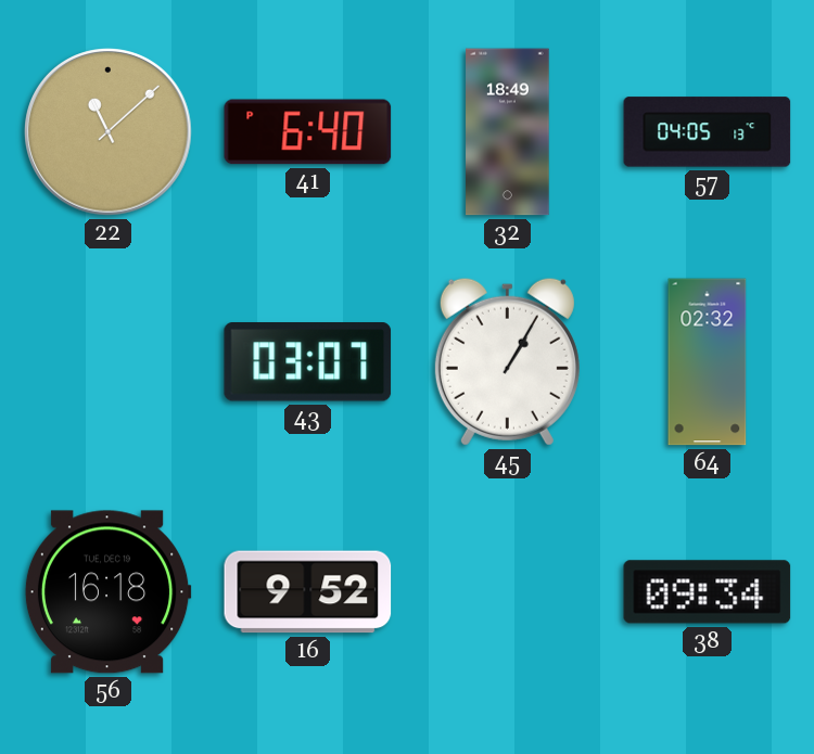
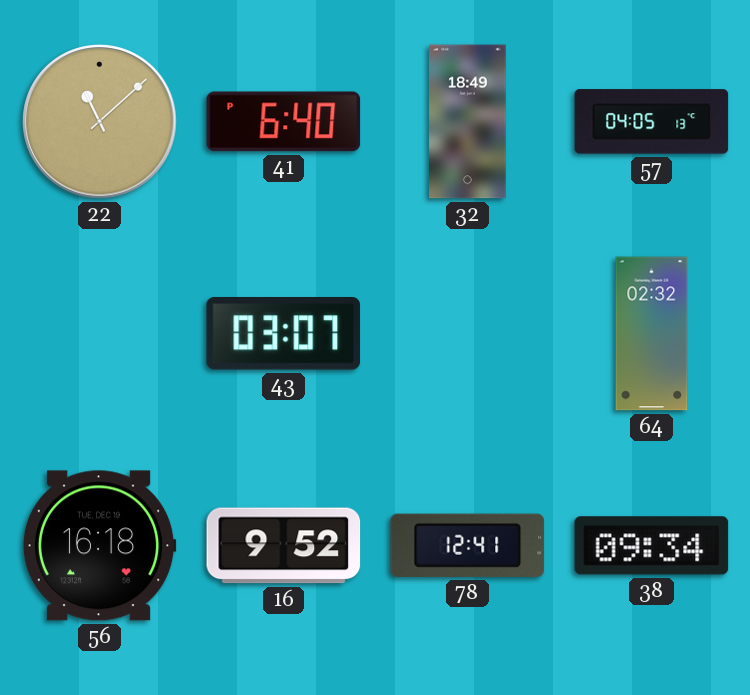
45: 1:05 -> none
78: none -> 12:41
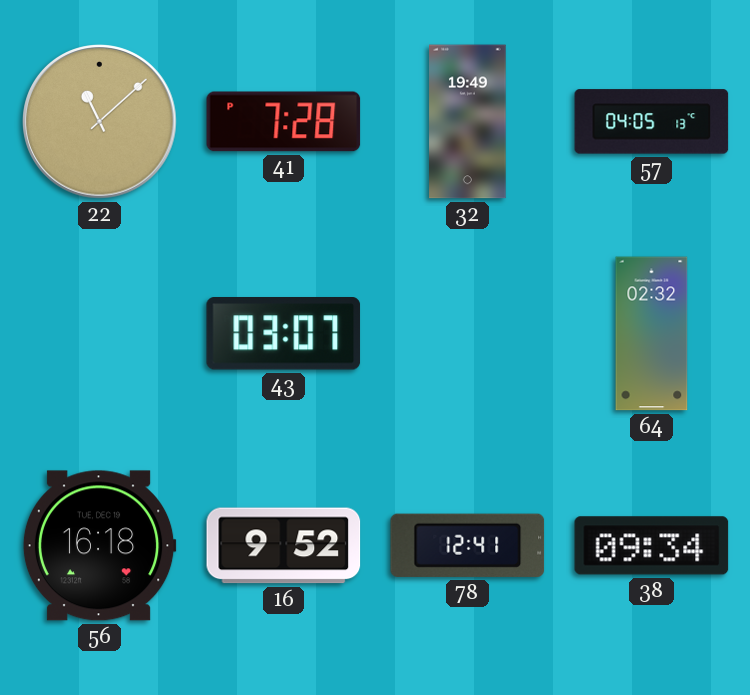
41: 6:40 -> 7:28
32: 18:49 -> 19:49
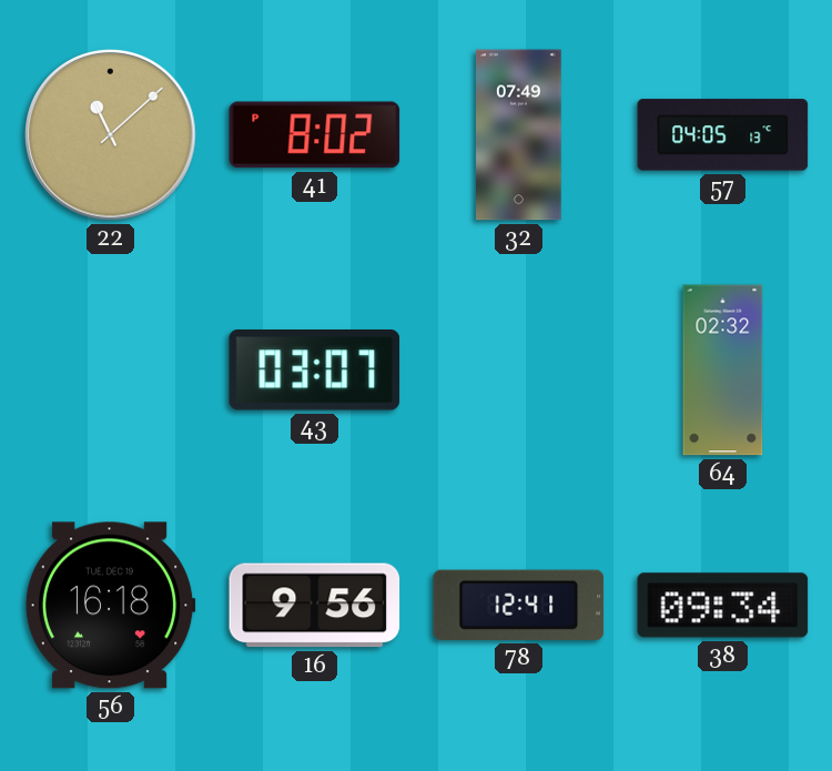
41: 7:28 -> 8:02
32: 19:49 -> 07:49
16: 9:52 -> 9:56
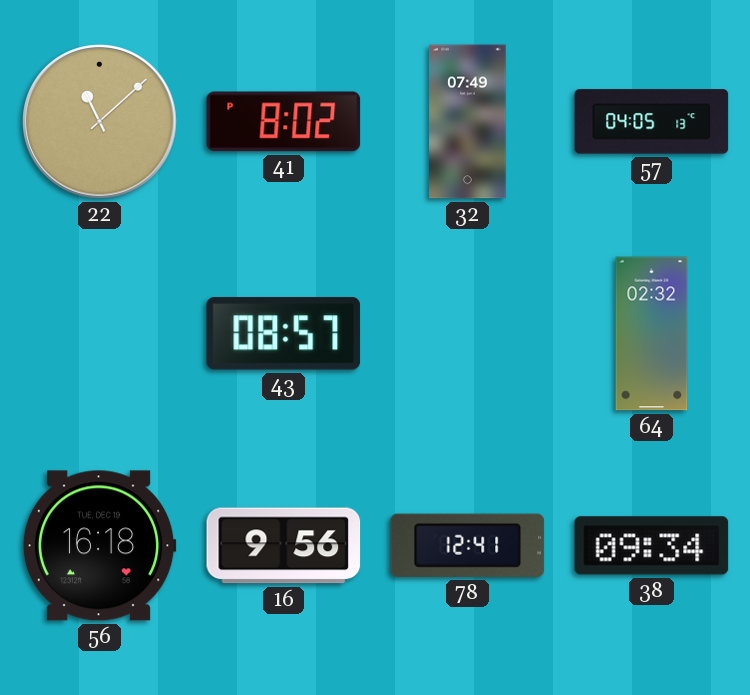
43: 03:07 -> 08:57
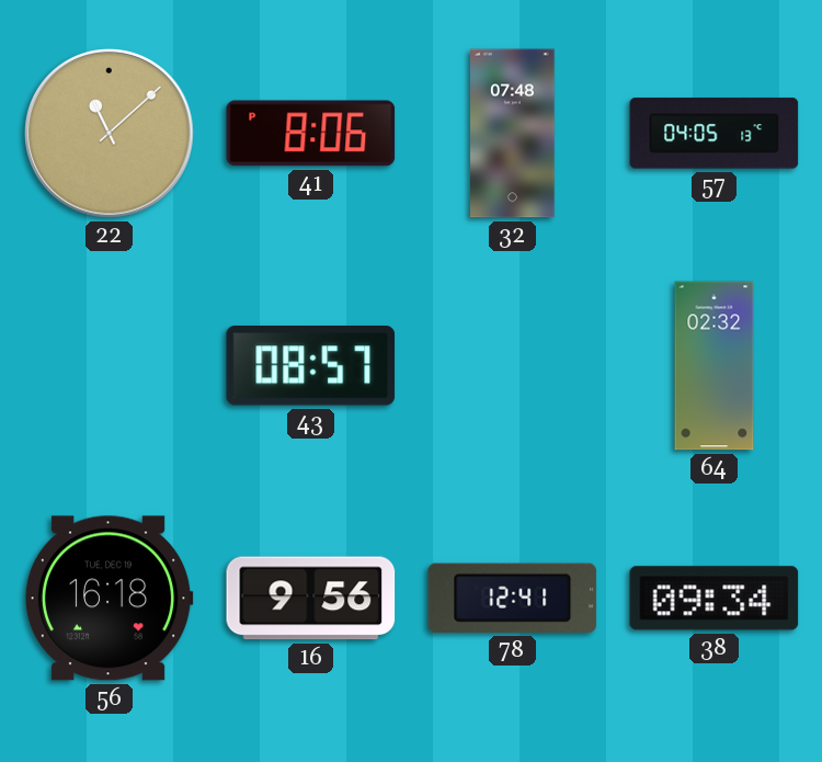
41: 8:02 -> 8:06
32: 07:49 -> 07:48
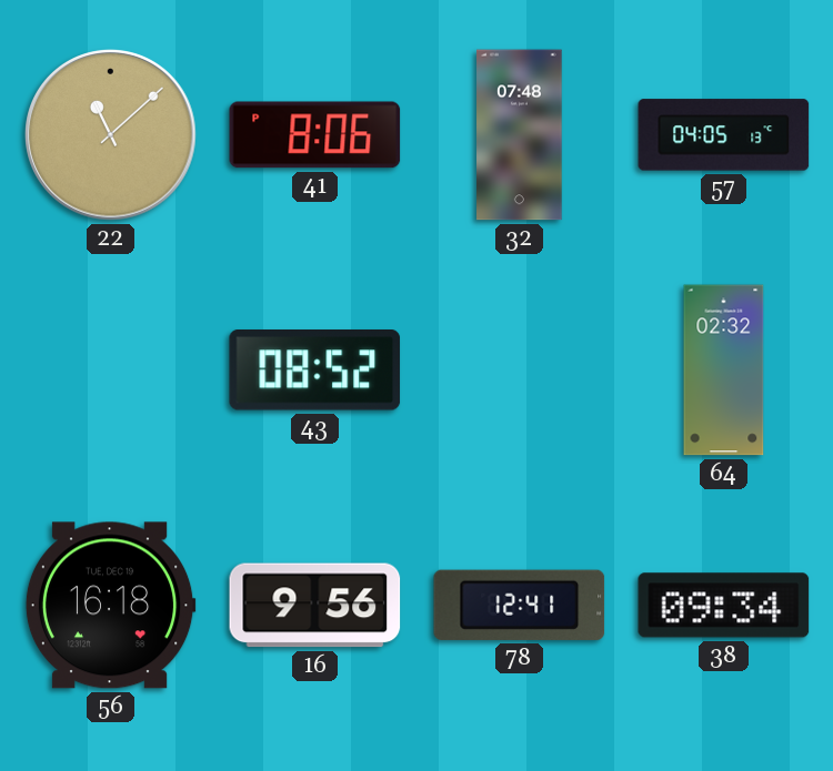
43: 08:57 -> 08:52
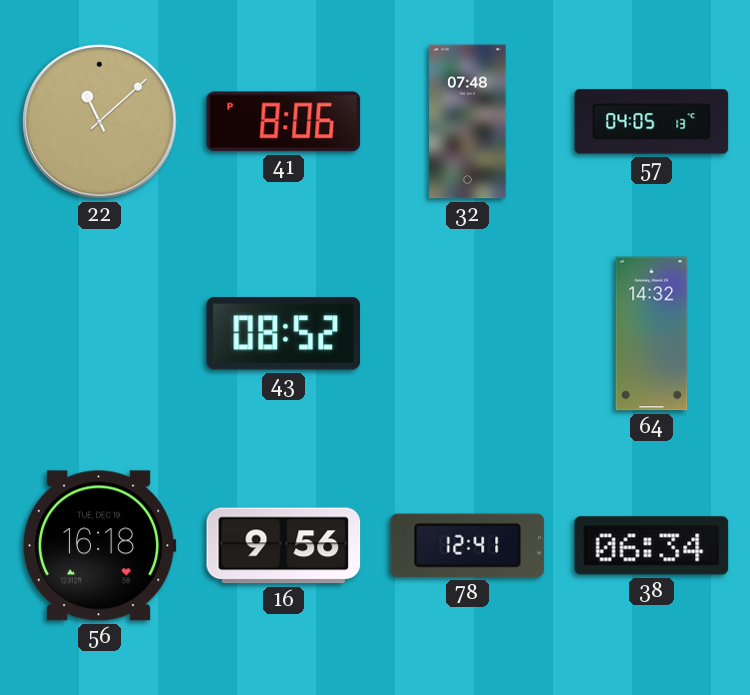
64: 02:32 -> 14:32
38: 09:34 -> 06:34
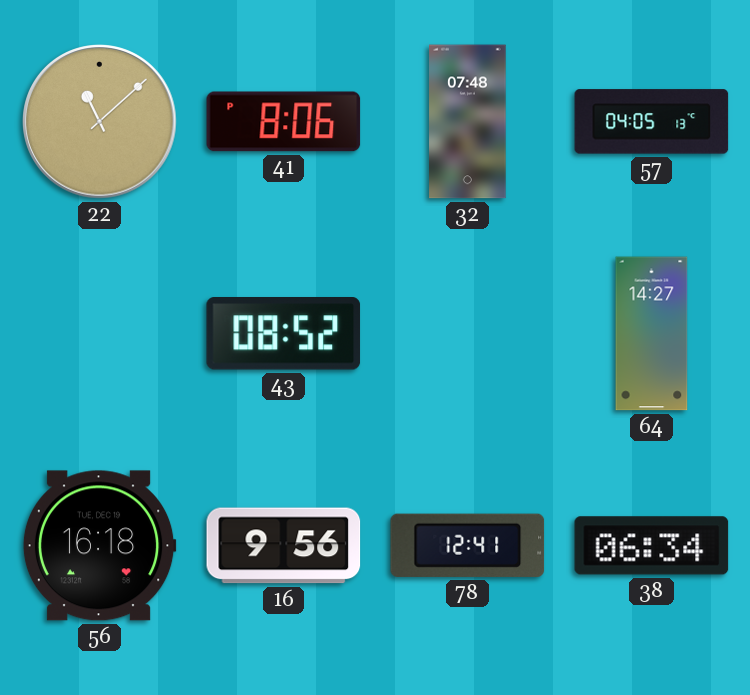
64: 14:32 -> 14:27
